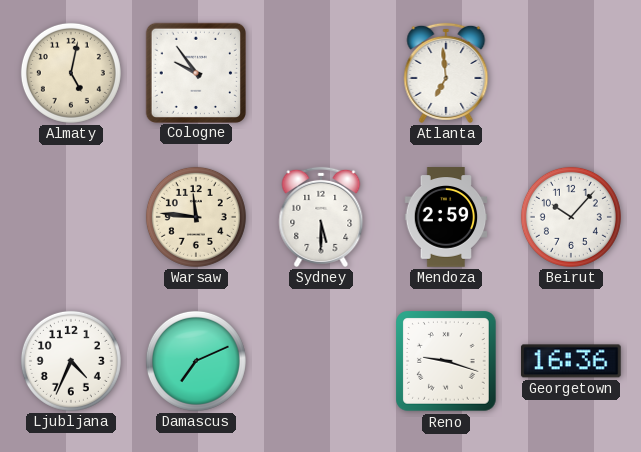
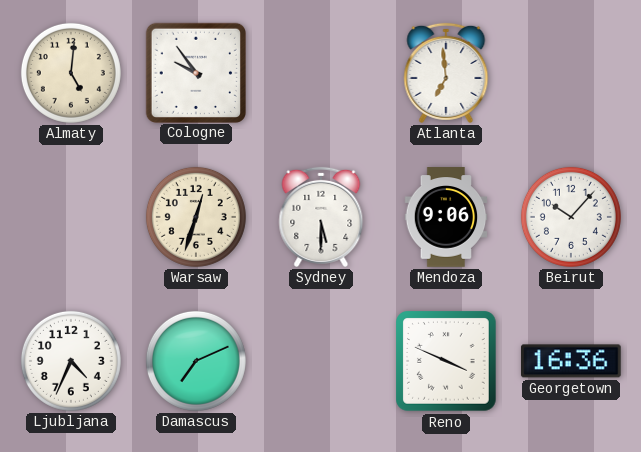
Almaty: 5:02 -> 5:01
Warsaw: 11:46 -> 12:33
Mendoza: 2:59 -> 9:06
Reno: 9:18 -> 3:49
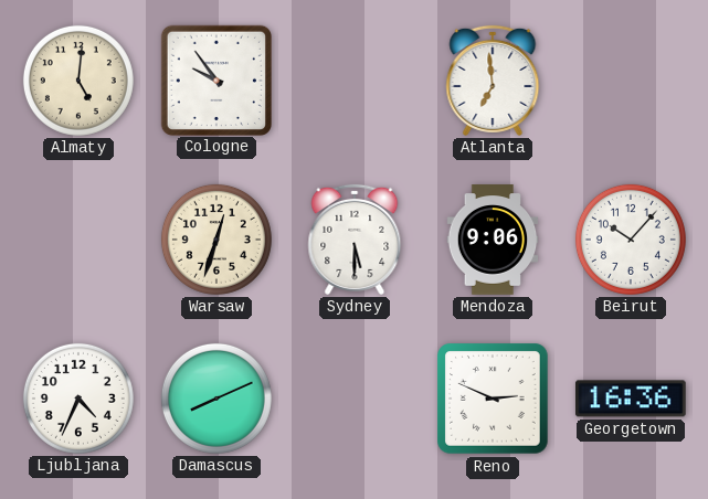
Damascus: 7:11 -> 8:11
Reno: 3:49 -> 2:49
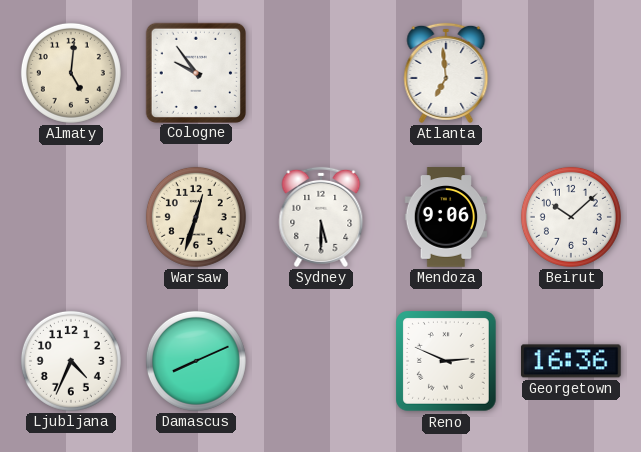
Beirut: 10:07 -> 10:08
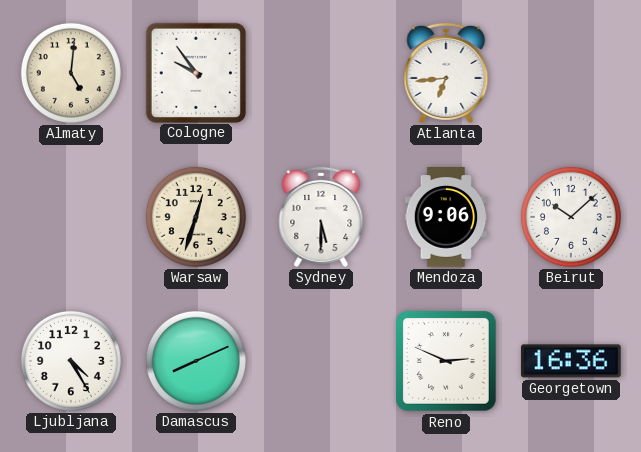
Atlanta: 6:59 -> 6:44
Ljubljana: 4:34 -> 4:25
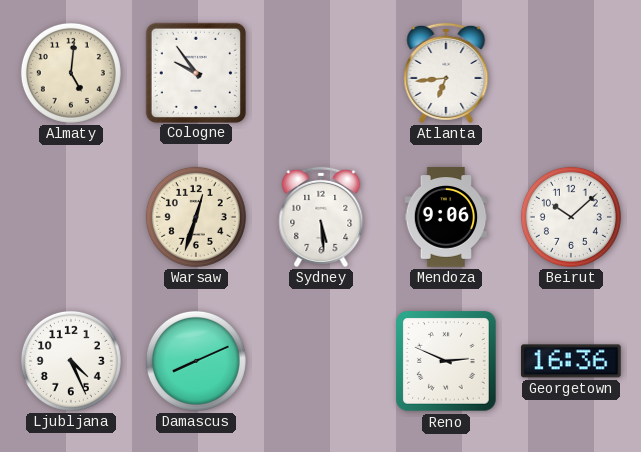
Sydney: 5:30 -> 5:29
Ljubljana: 4:25 -> 4:26
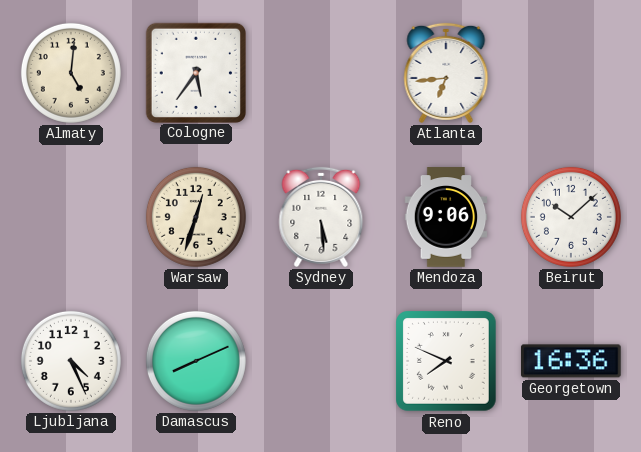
Cologne: 9:54 -> 5:36
Reno: 2:49 -> 7:49
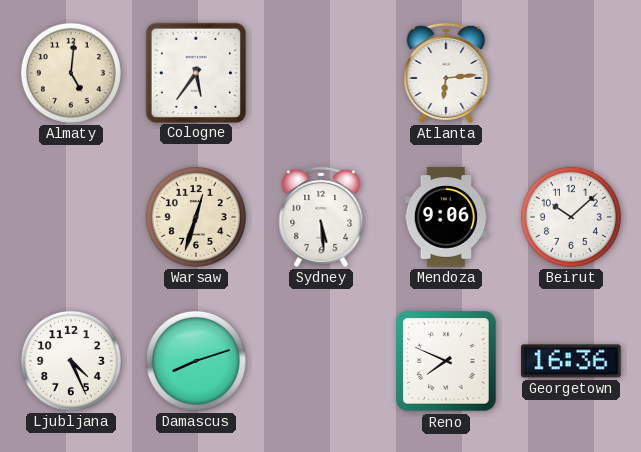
Atlanta: 6:44 -> 6:14
Damascus: 8:11 -> 8:12
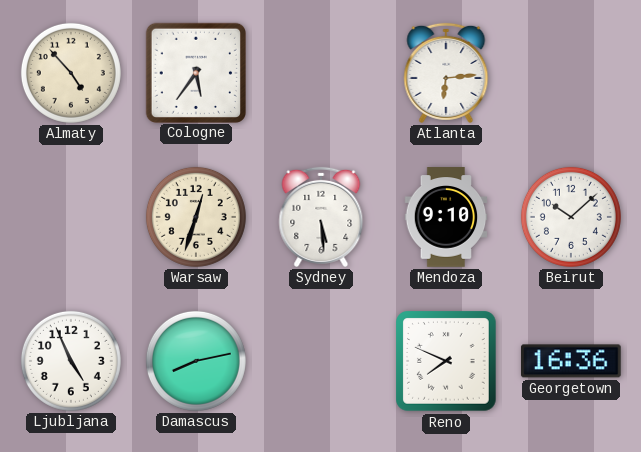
Almaty: 5:01 -> 4:53
Mendoza: 9:06 -> 9:10
Ljubljana: 4:26 -> 4:56
Damascus: 8:12 -> 8:13
